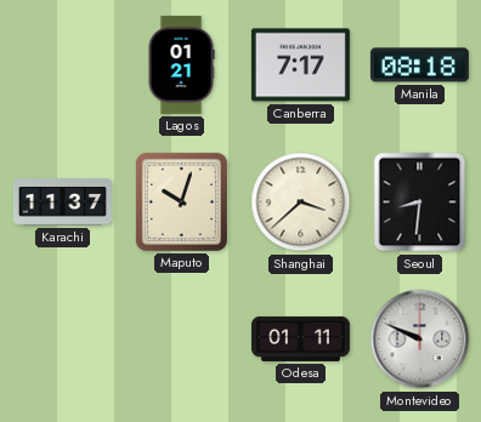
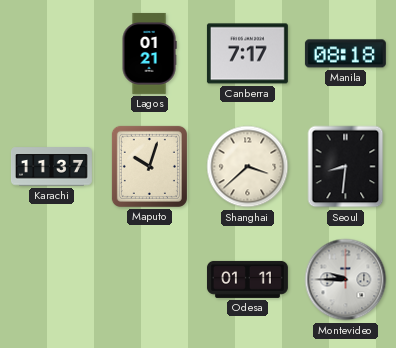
Montevideo: 9:49 -> 9:45
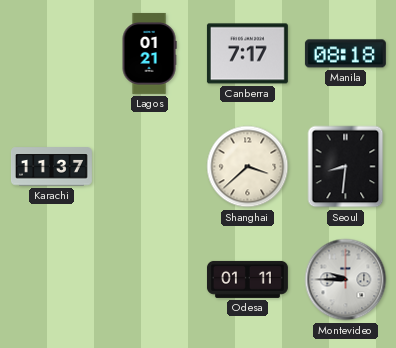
Maputo: 10:03 -> none
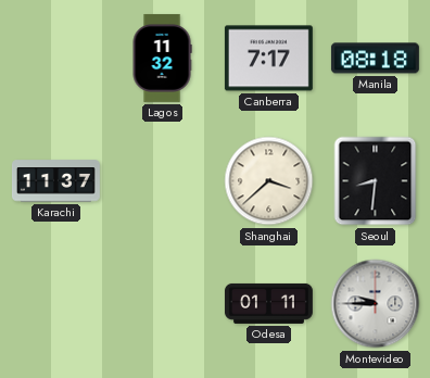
Lagos: 01:21 -> 11:32
